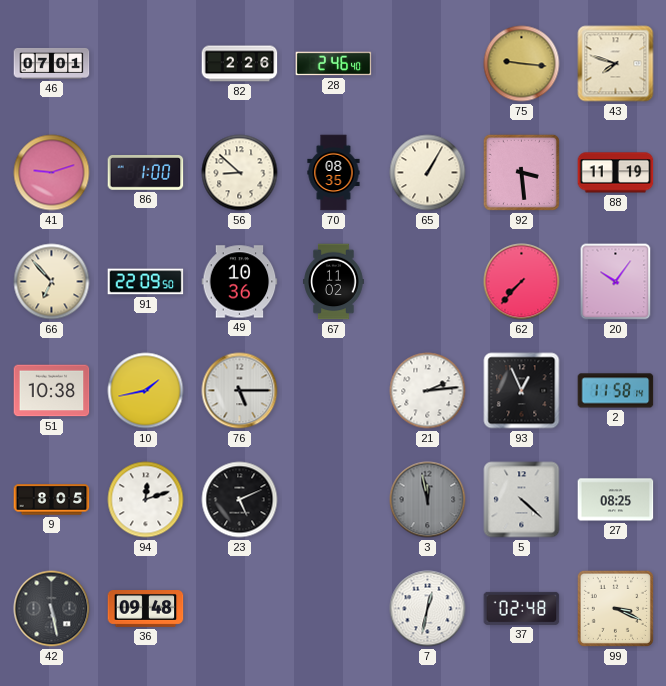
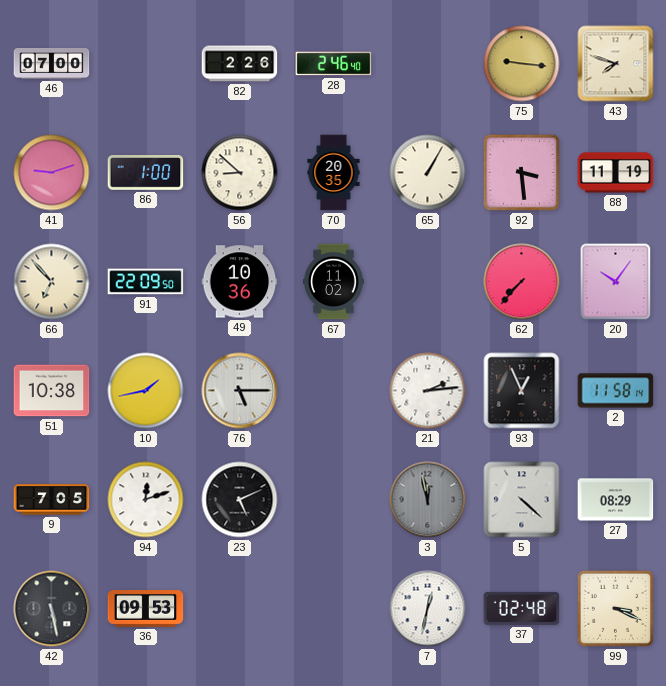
46: 07:01 -> 07:00
70: 08:35 -> 20:35
9: 8:05 -> 7:05
27: 08:25 -> 08:29
36: 09:48 -> 09:53
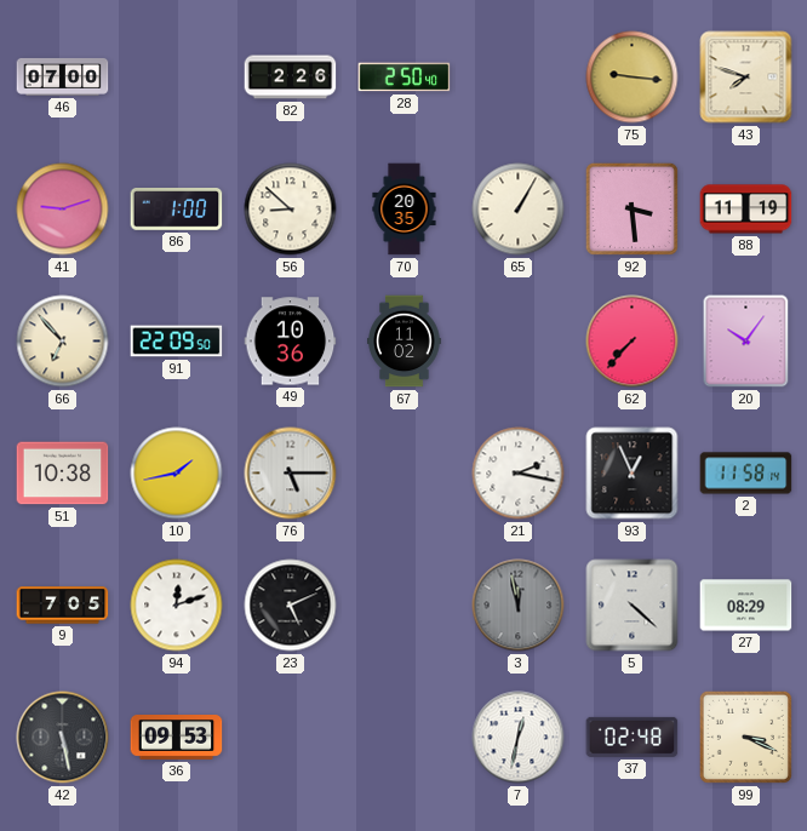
28: 2:46 -> 2:50
21: 2:14 -> 2:17
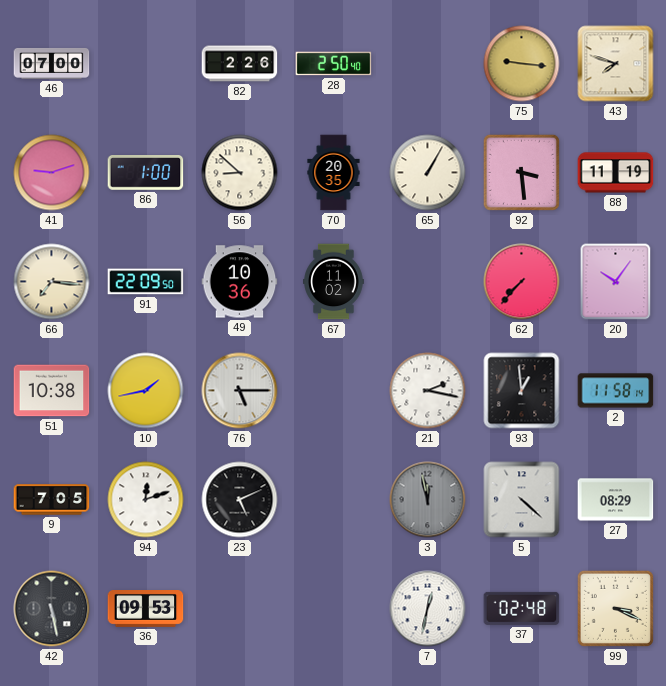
66: 6:53 -> 7:16
93: 12:56 -> 12:59
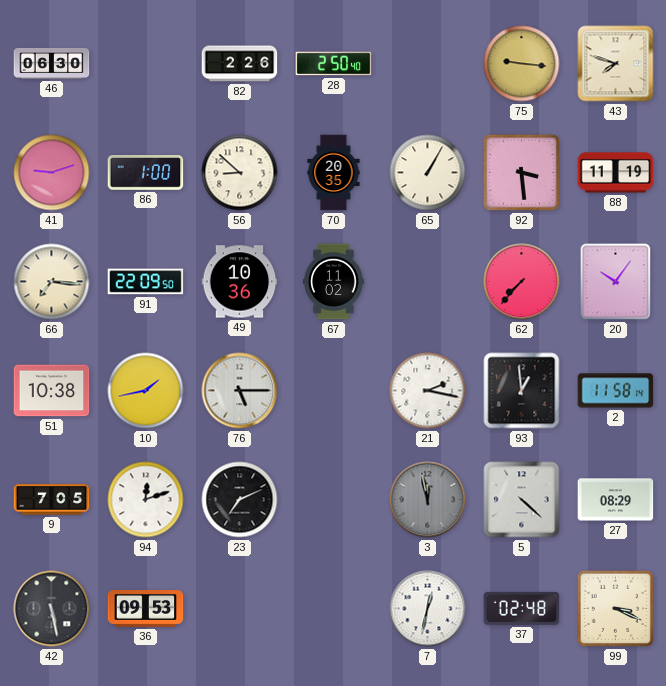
46: 07:00 -> 06:30
23: 5:11 -> 7:11
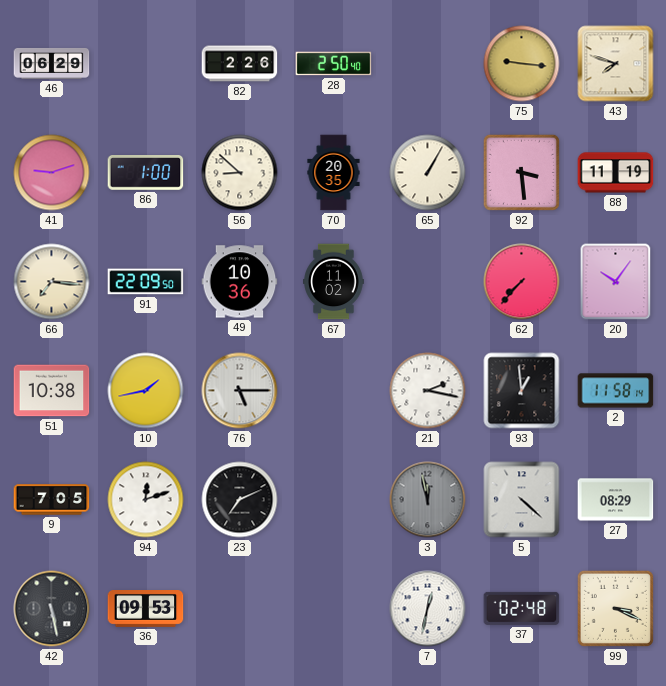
46: 06:30 -> 06:29
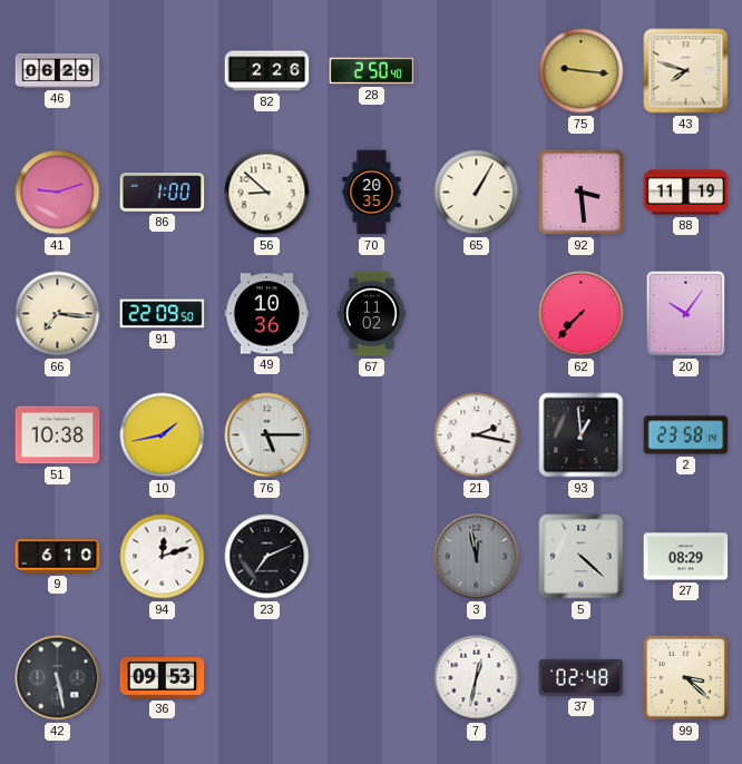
2: 11:58 -> 23:58
9: 7:05 -> 6:10
99: 3:19 -> 3:22
